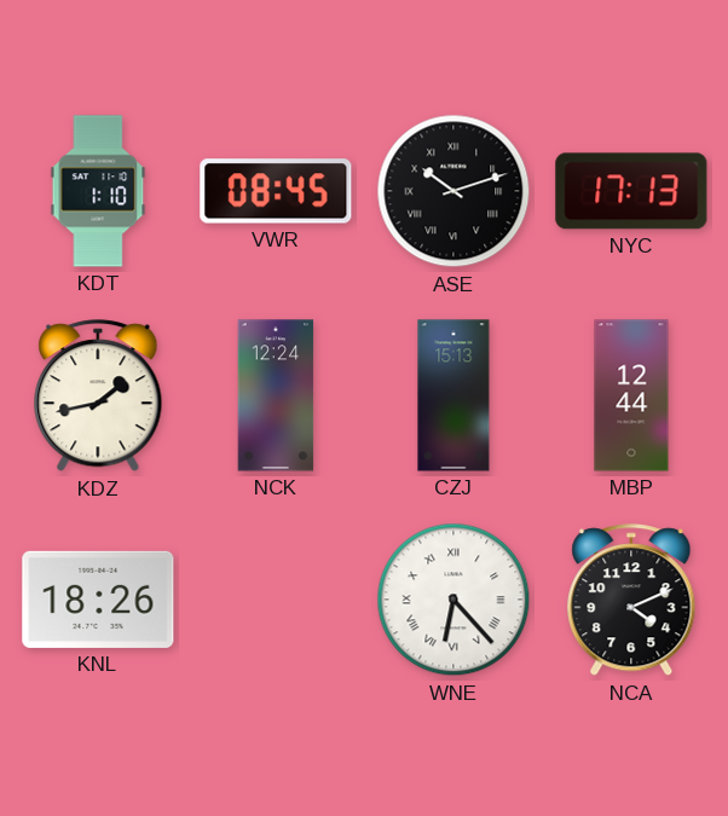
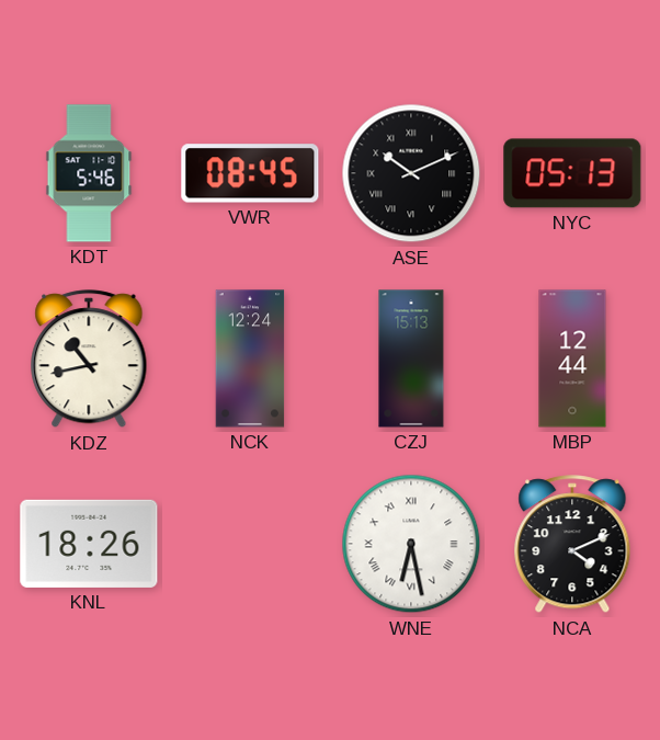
KDT: 1:10 -> 5:46
ASE: 10:12 -> 10:11
NYC: 17:13 -> 05:13
KDZ: 1:43 -> 10:43
WNE: 6:23 -> 6:28
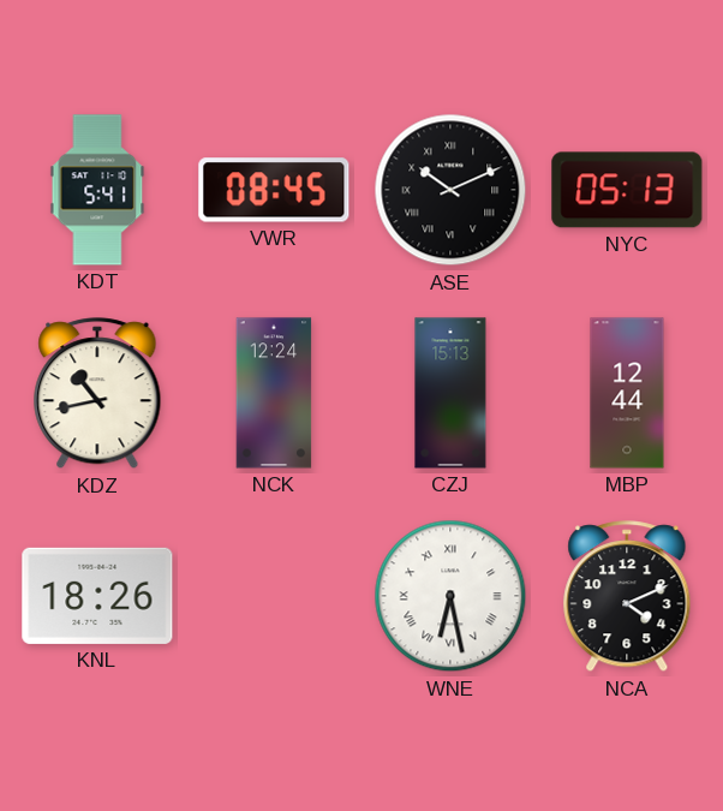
KDT: 5:46 -> 5:41
